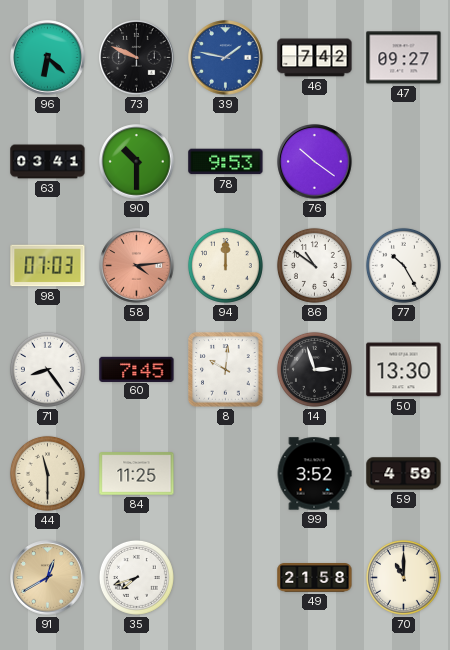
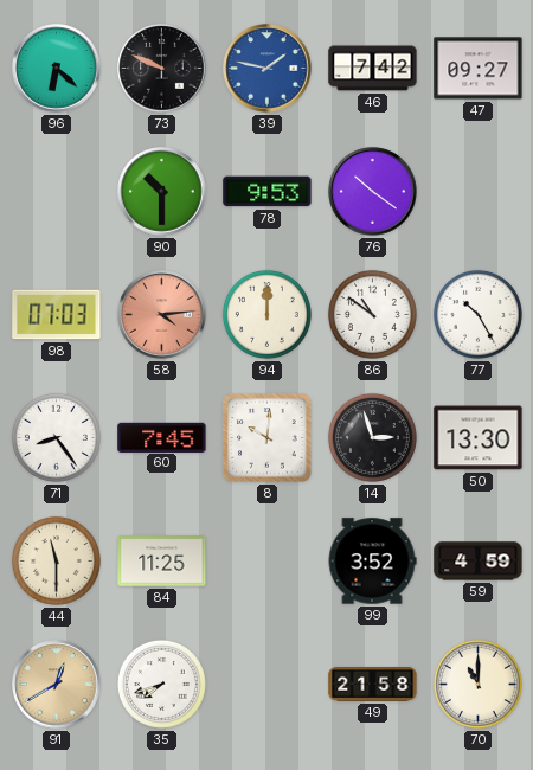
63: 03:41 -> none
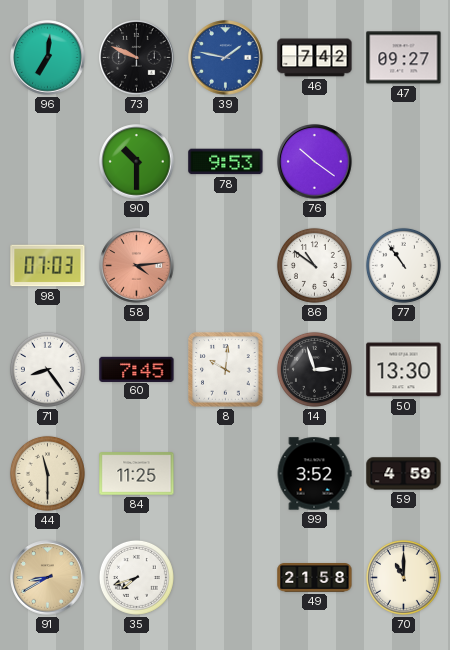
96: 6:22 -> 7:01
94: 12:00 -> none
77: 10:25 -> 10:54
91: 12:40 -> 8:40
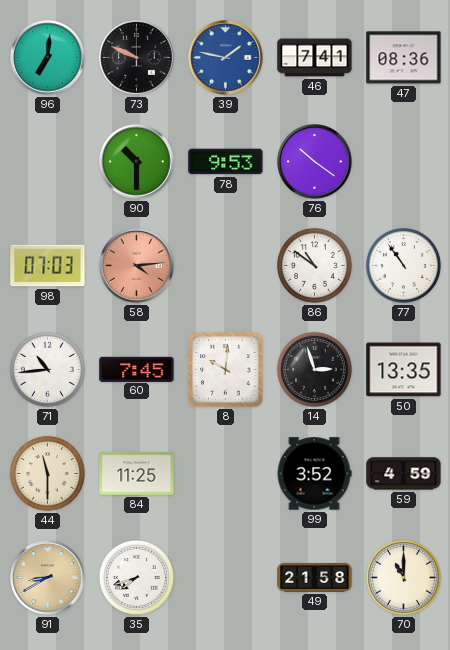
46: 7:42 -> 7:41
47: 09:27 -> 08:36
71: 8:24 -> 10:44
50: 13:30 -> 13:35
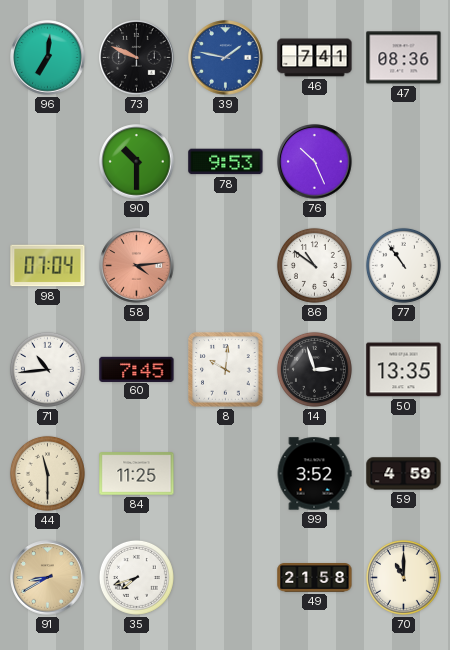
76: 10:21 -> 10:26
98: 07:03 -> 07:04
